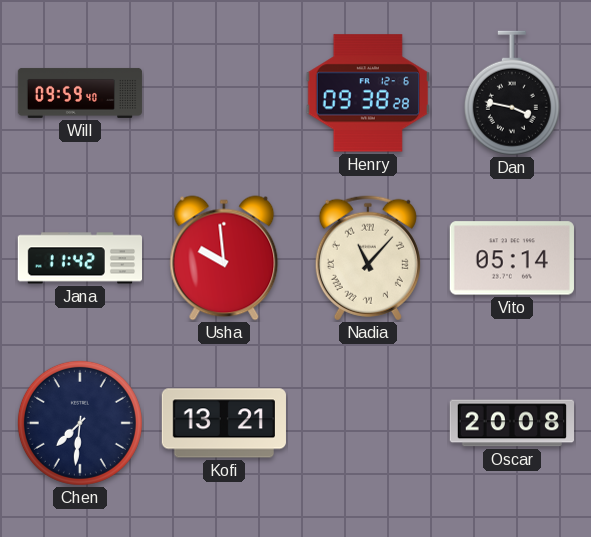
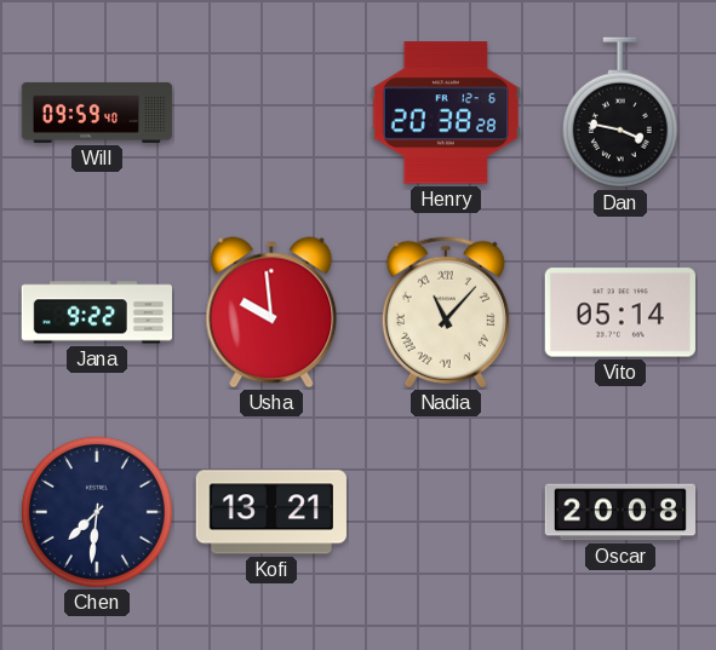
Henry: 09:38 -> 20:38
Jana: 11:42 -> 9:22
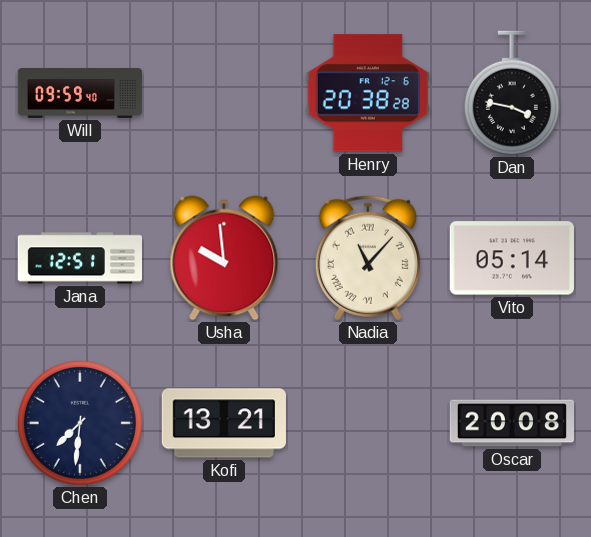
Jana: 9:22 -> 12:51
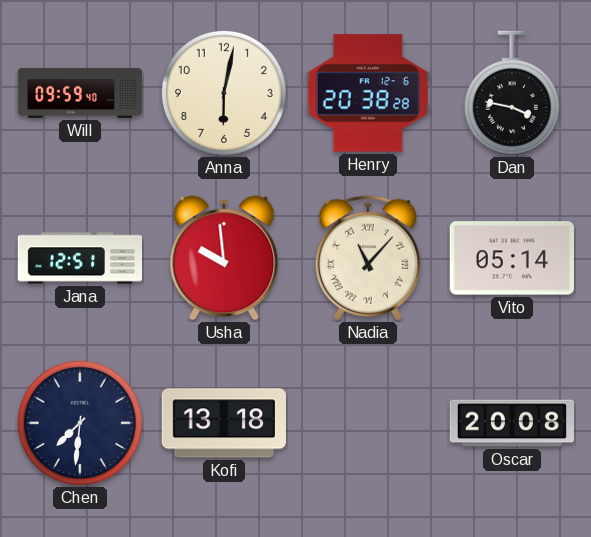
Anna: none -> 6:02
Kofi: 13:21 -> 13:18
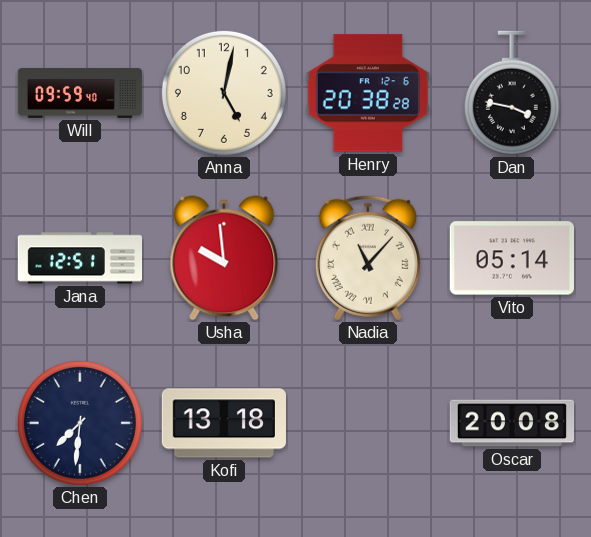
Anna: 6:02 -> 5:02
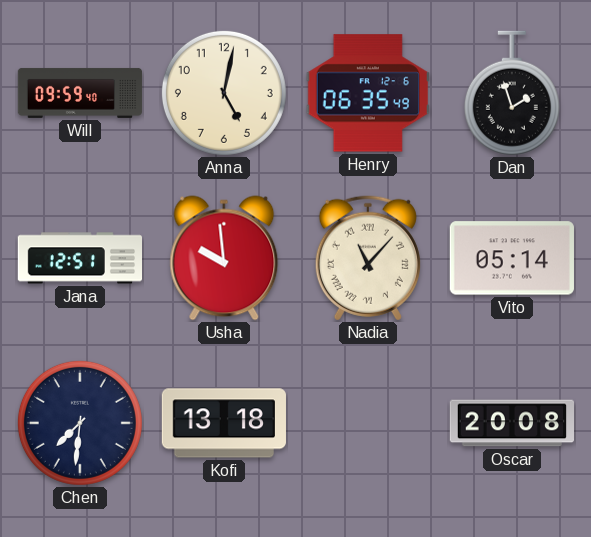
Henry: 20:38 -> 06:35
Dan: 3:47 -> 1:57
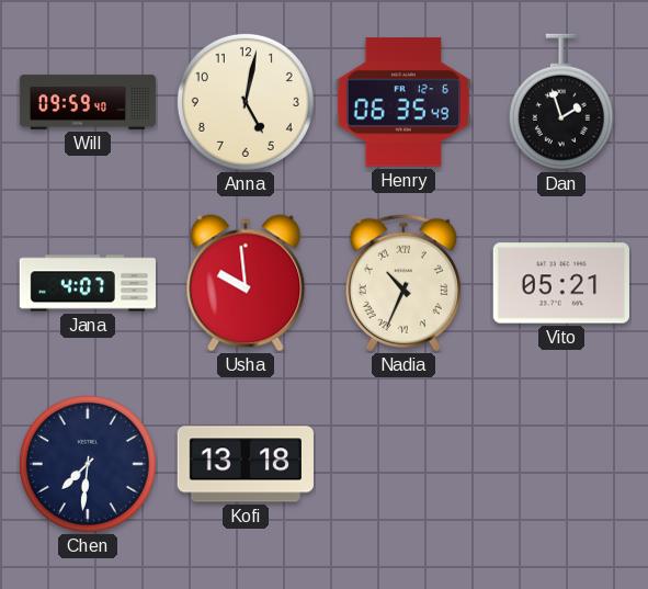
Jana: 12:51 -> 4:07
Nadia: 11:07 -> 10:34
Vito: 05:14 -> 05:21
Oscar: 20:08 -> none
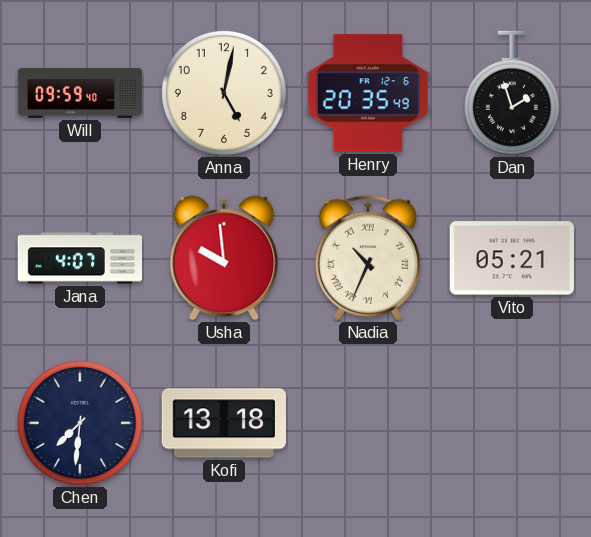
Henry: 06:35 -> 20:35
